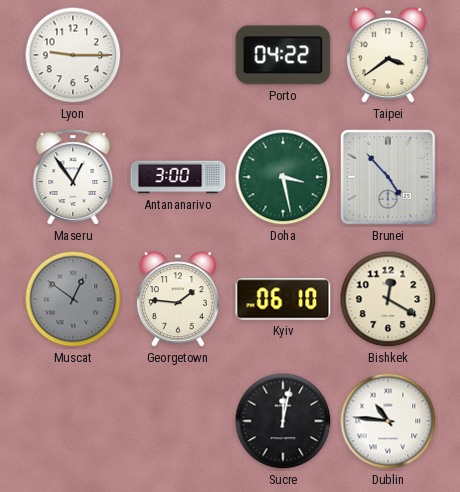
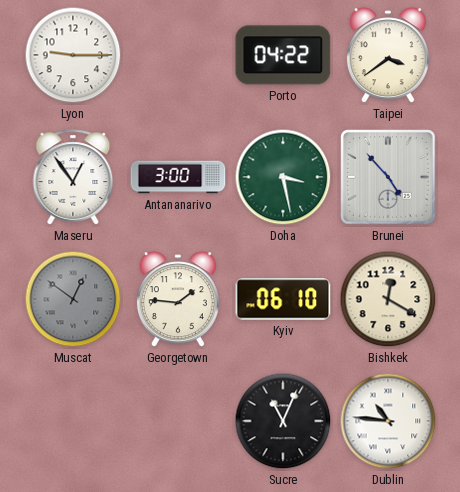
Sucre: 12:02 -> 11:04
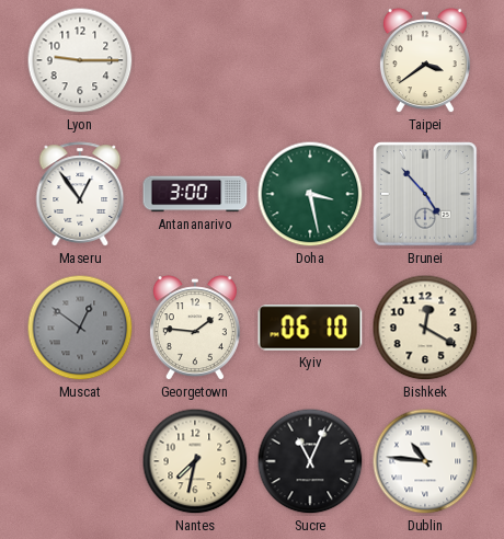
Porto: 04:22 -> none
Nantes: none -> 7:32
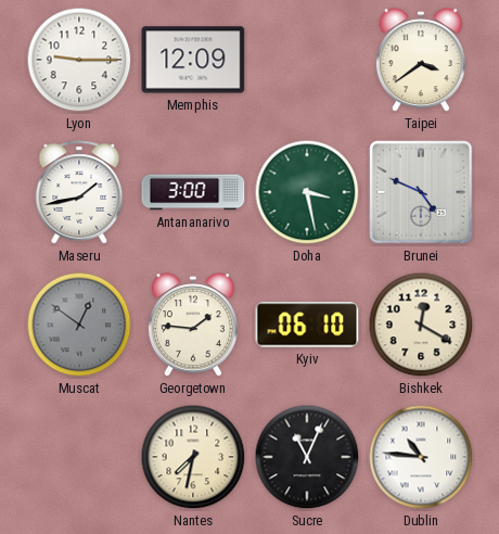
Memphis: none -> 12:09
Maseru: 12:54 -> 1:43
Brunei: 4:53 -> 4:49
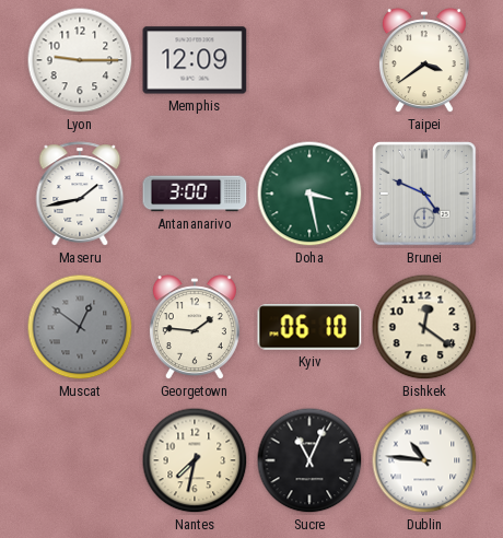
Bishkek: 12:20 -> 12:21
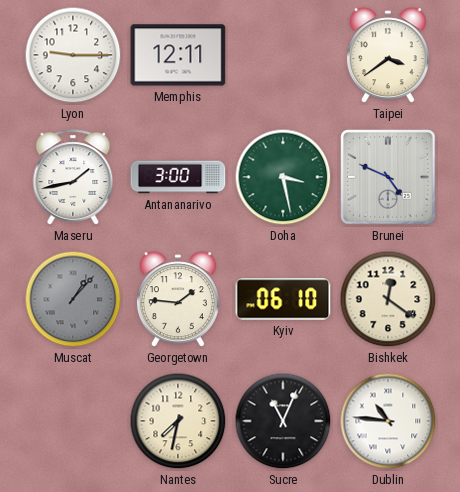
Memphis: 12:09 -> 12:11
Muscat: 12:51 -> 1:07
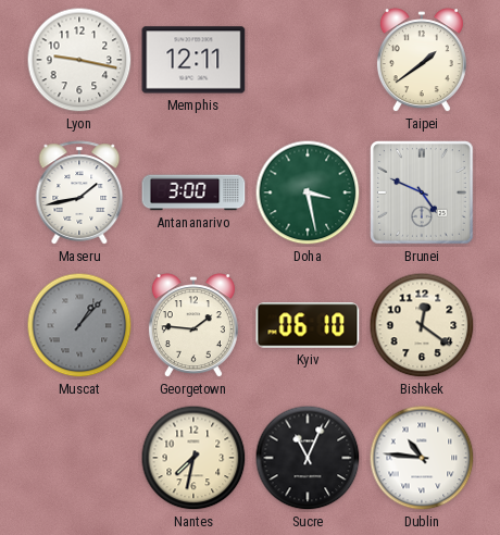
Lyon: 9:15 -> 9:17
Taipei: 3:39 -> 1:39
